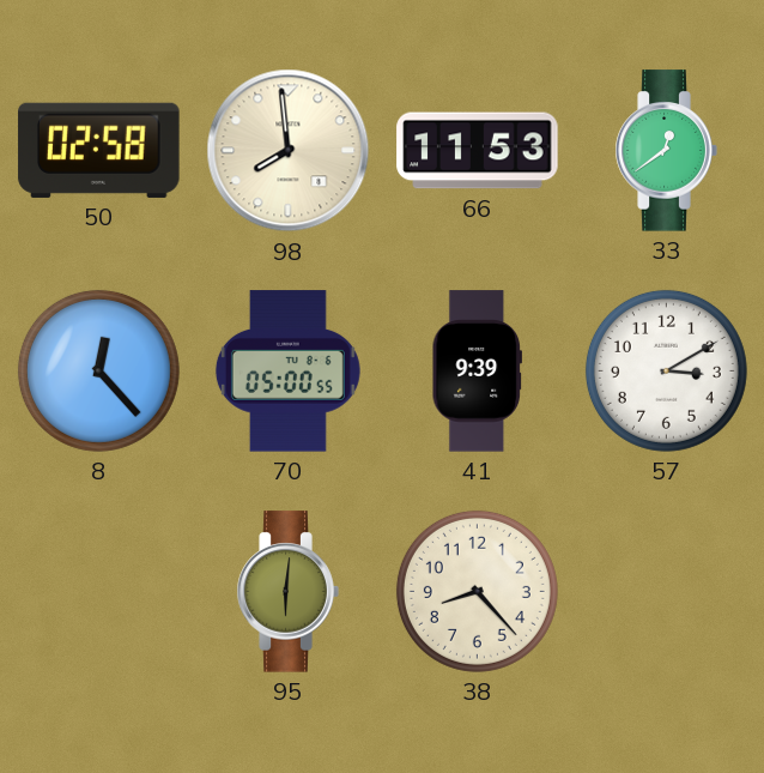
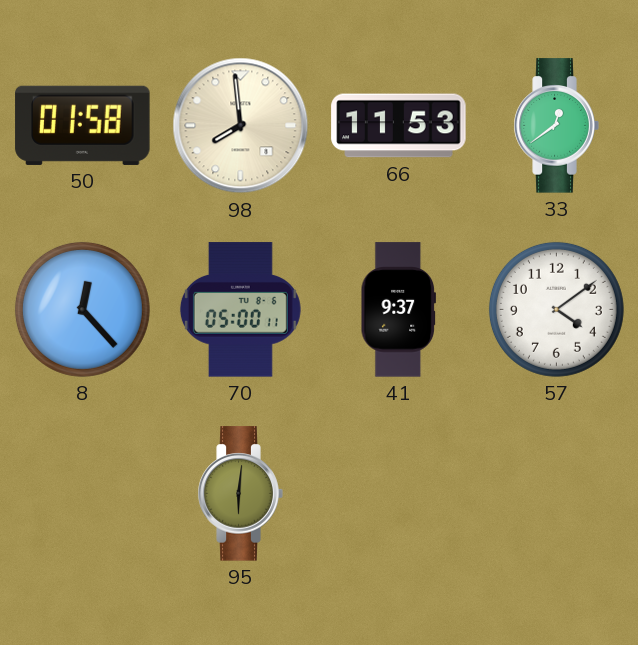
50: 02:58 -> 01:58
70: 05:00:55 -> 05:00:11
41: 9:39 -> 9:37
57: 3:10 -> 4:09
38: 8:23 -> none
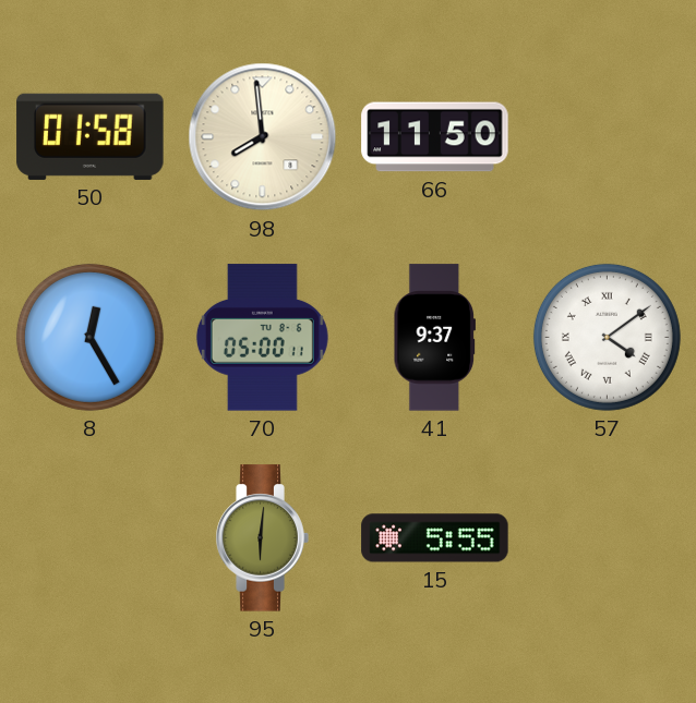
66: 11:53 -> 11:50
33: 12:39 -> none
8: 12:23 -> 12:25
57 numerals: Arabic -> Roman
15: none -> 5:55
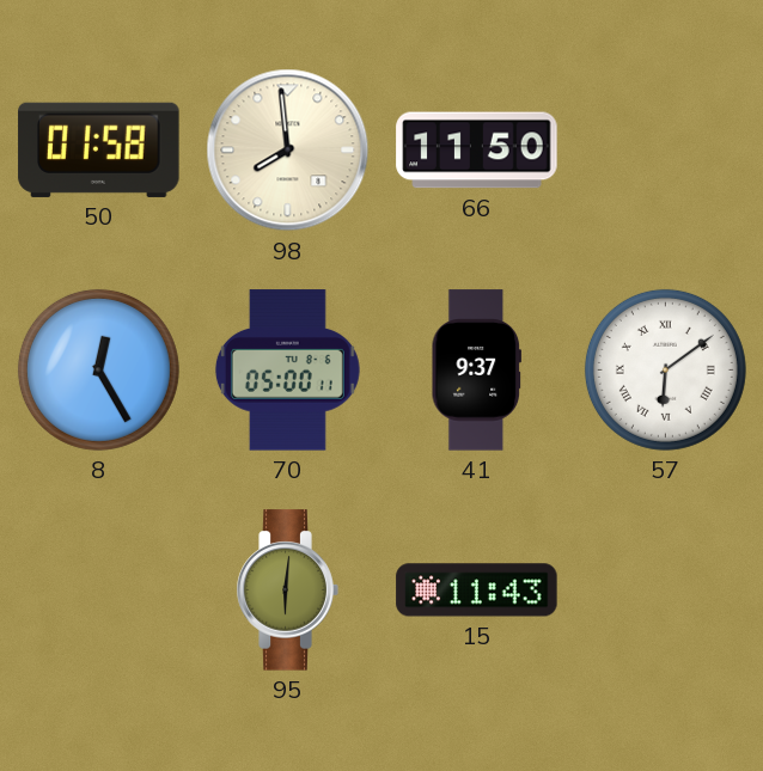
57: 4:09 -> 6:09
15: 5:55 -> 11:43
